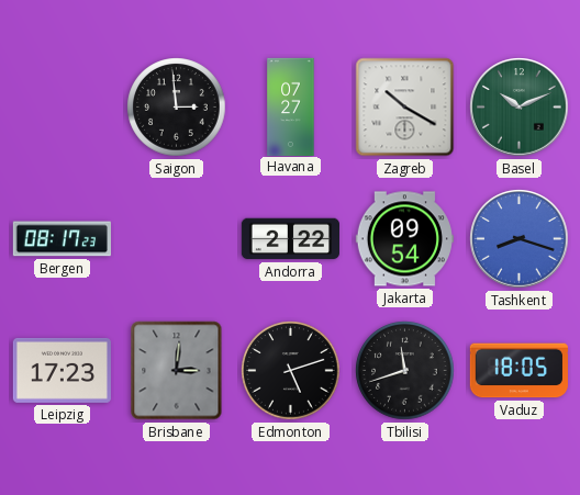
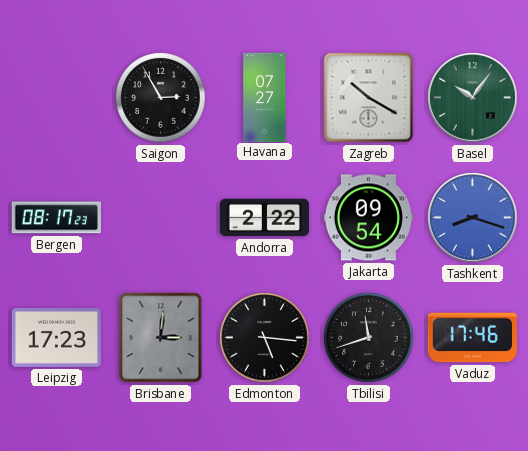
Saigon: 2:59 -> 2:55
Basel: 10:11 -> 10:06
Edmonton: 5:12 -> 5:16
Vaduz: 18:05 -> 17:46
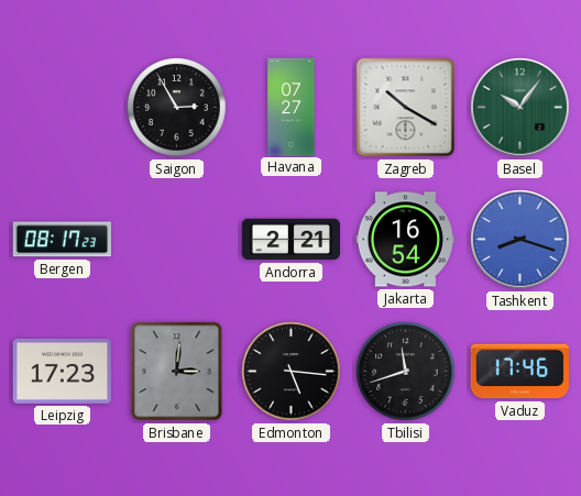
Andorra: 2:22 -> 2:21
Jakarta: 09:54 -> 16:54
